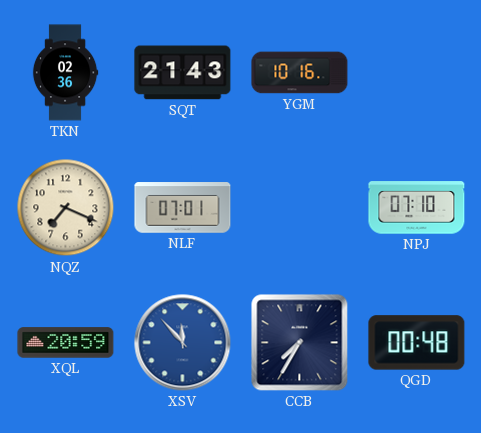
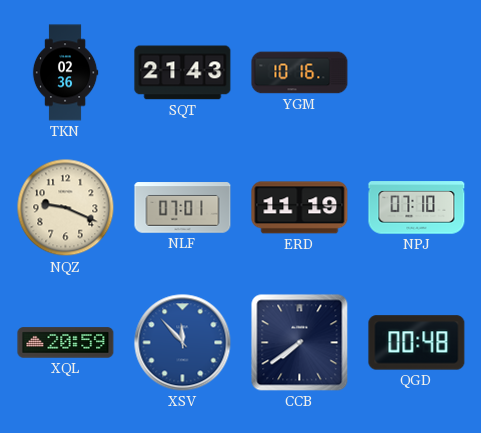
NQZ: 7:19 -> 9:19
ERD: none -> 11:19
CCB: 7:35 -> 7:39
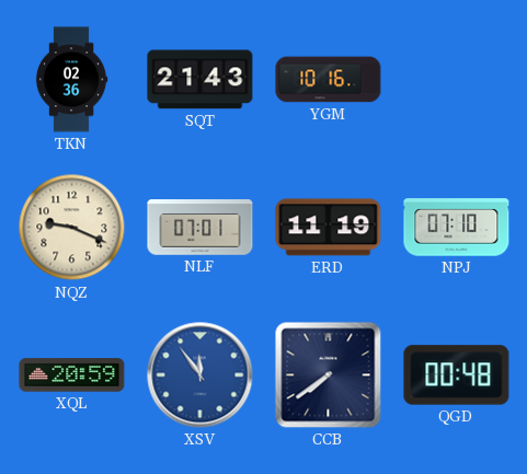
XSV: 11:53 -> 11:54
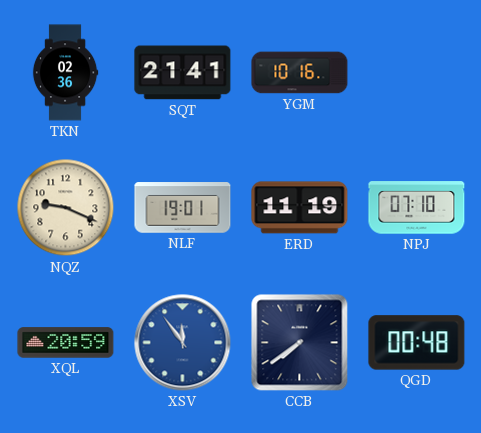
SQT: 21:43 -> 21:41
NLF: 07:01 -> 19:01
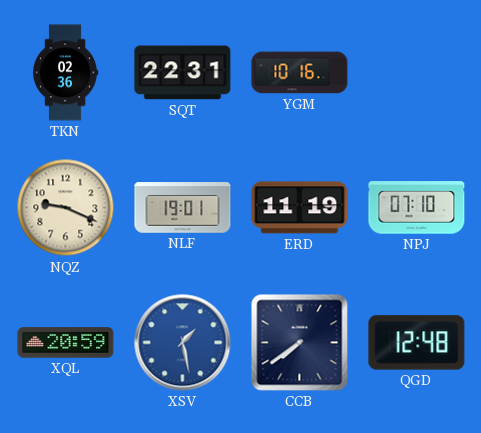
SQT: 21:41 -> 22:31
XSV: 11:54 -> 1:28
QGD: 00:48 -> 12:48
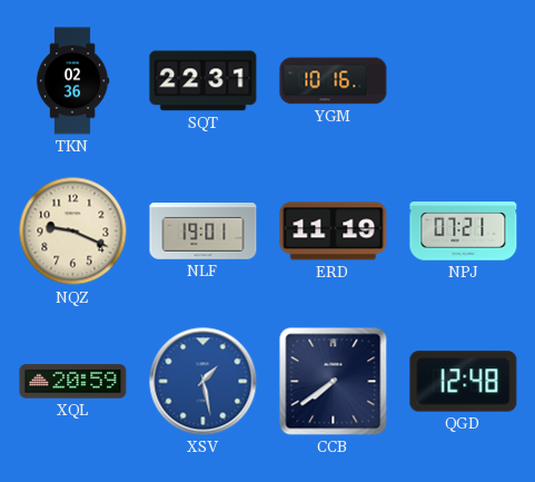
NPJ: 07:10 -> 07:21
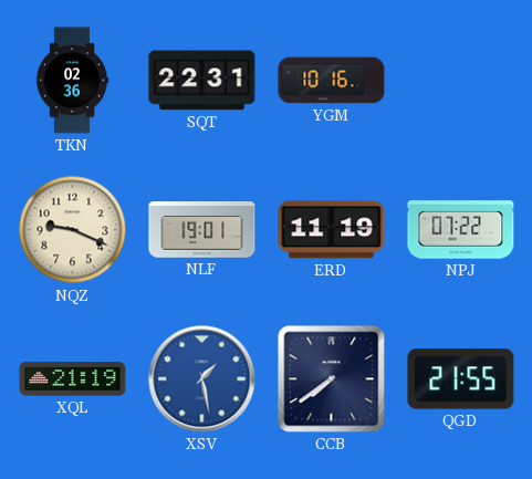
NPJ: 07:21 -> 07:22
XQL: 20:59 -> 21:19
QGD: 12:48 -> 21:55
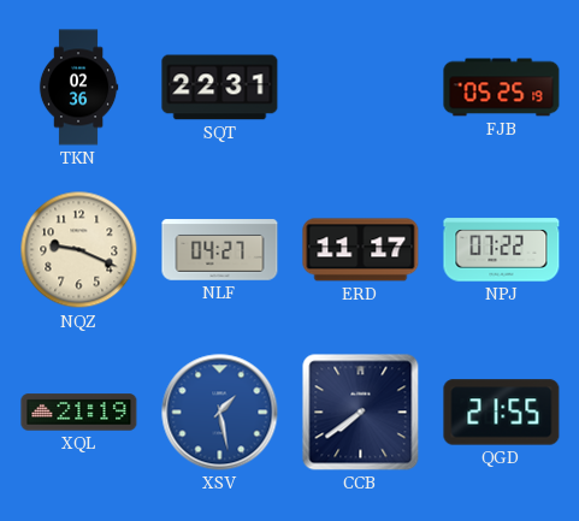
YGM: 10:16 -> none
FJB: none -> 05:25
NLF: 19:01 -> 04:27
ERD: 11:19 -> 11:17
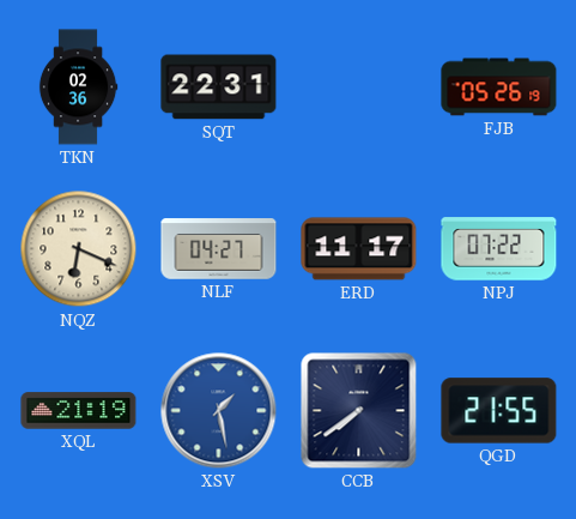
FJB: 05:25 -> 05:26
NQZ: 9:19 -> 6:19
